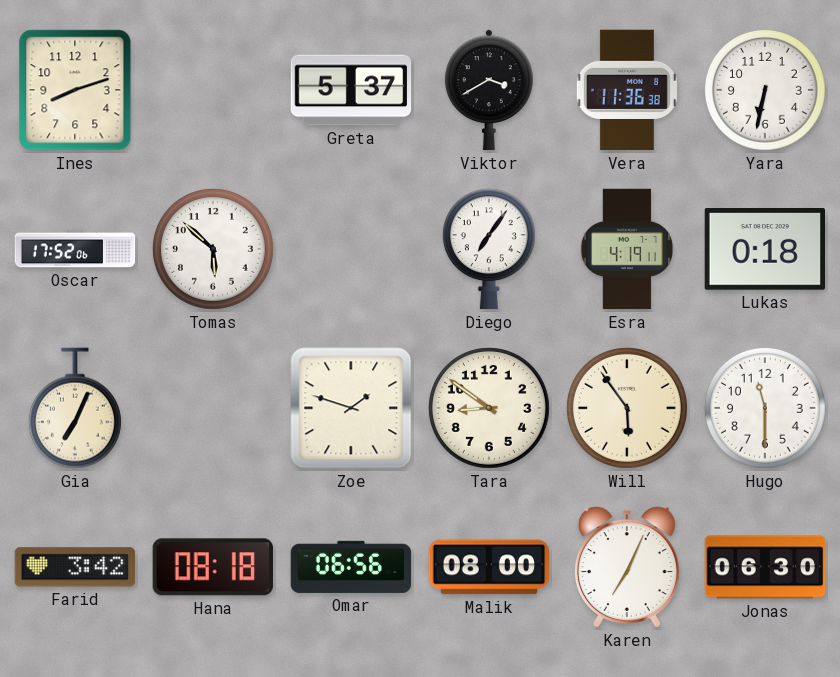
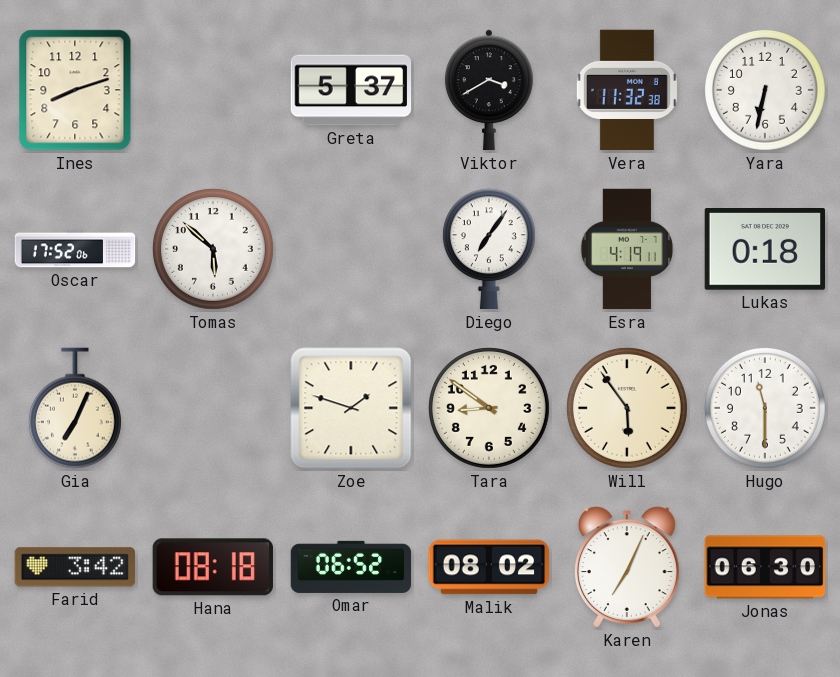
Vera: 11:36 -> 11:32
Omar: 06:56 -> 06:52
Malik: 08:00 -> 08:02
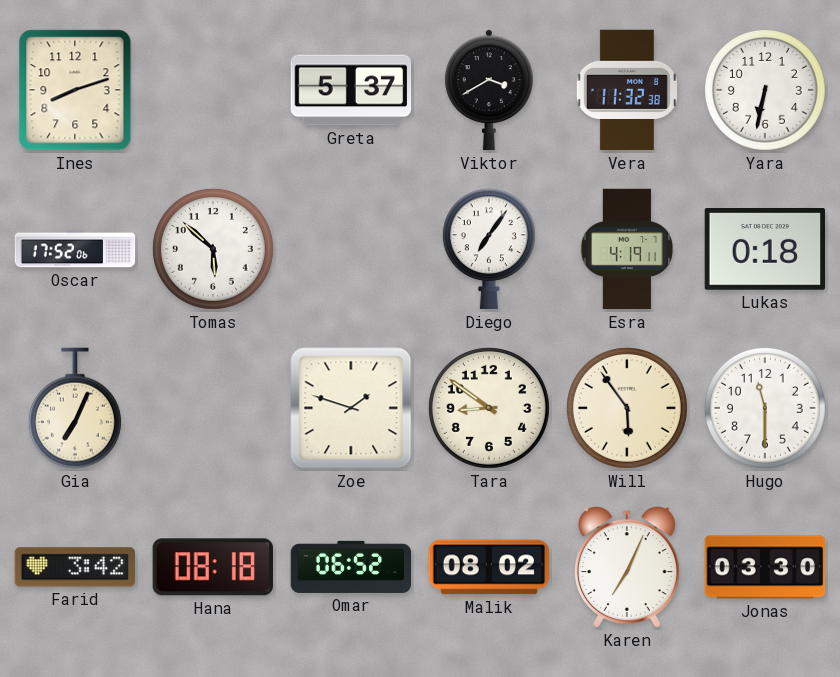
Jonas: 06:30 -> 03:30
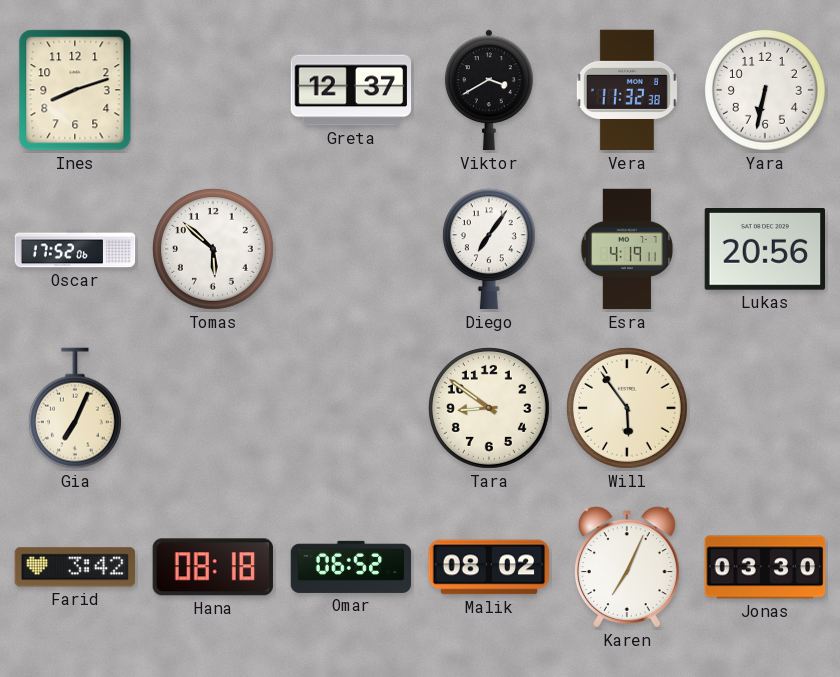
Greta: 5:37 -> 12:37
Lukas: 0:18 -> 20:56
Zoe: 1:48 -> none
Hugo: 11:30 -> none
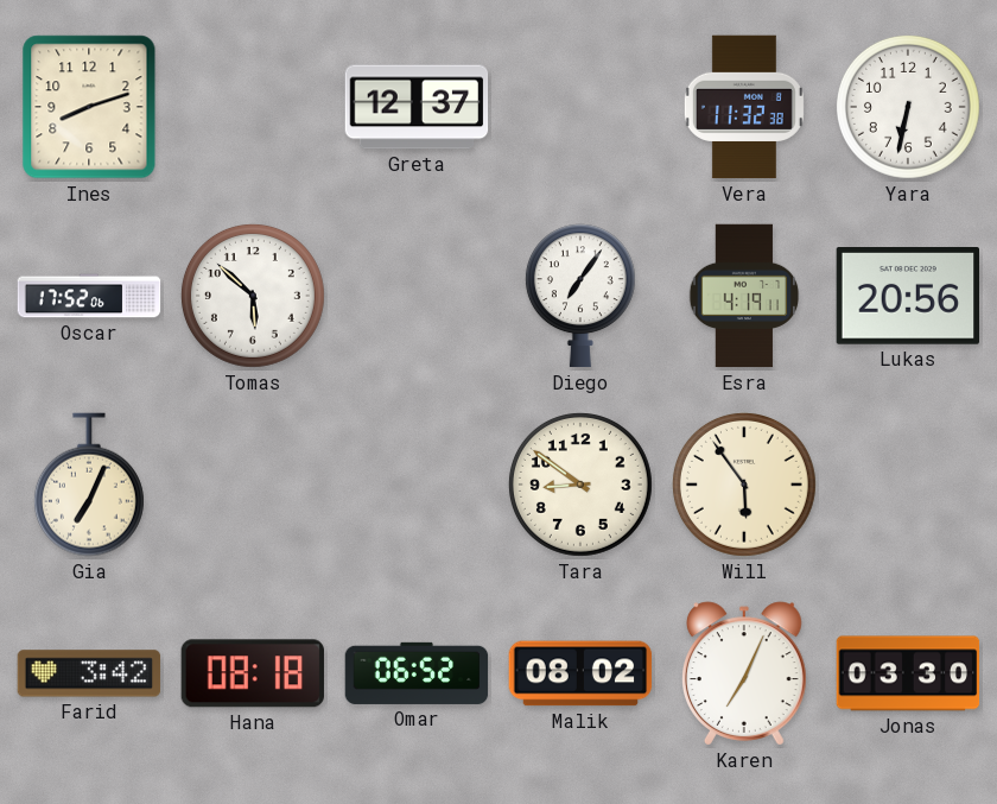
Viktor: 3:40 -> none
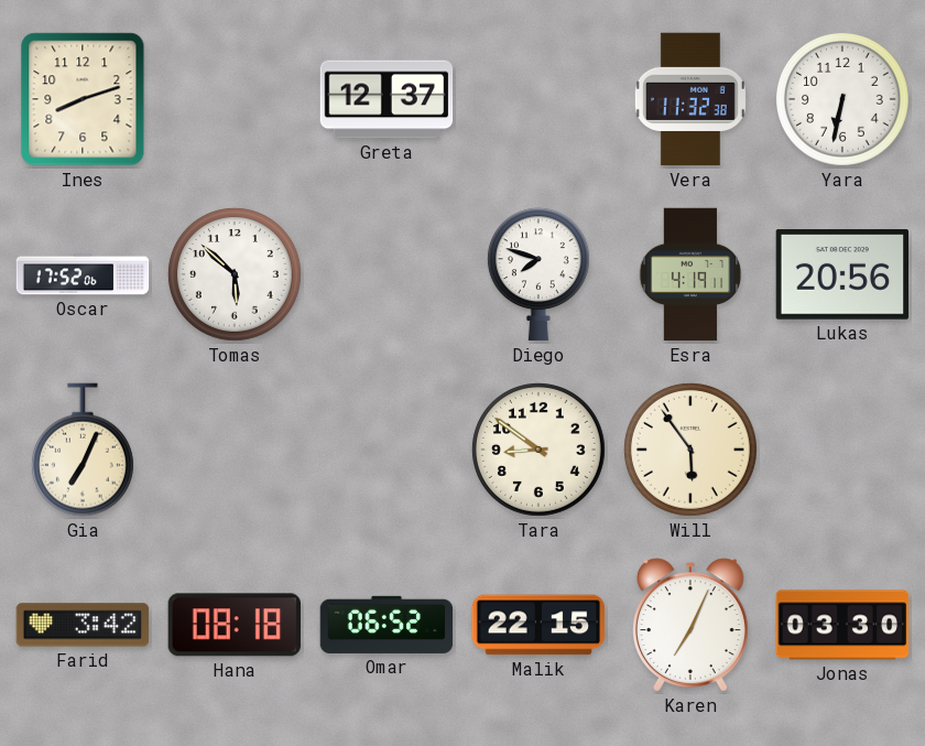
Diego: 7:06 -> 7:48
Malik: 08:02 -> 22:15
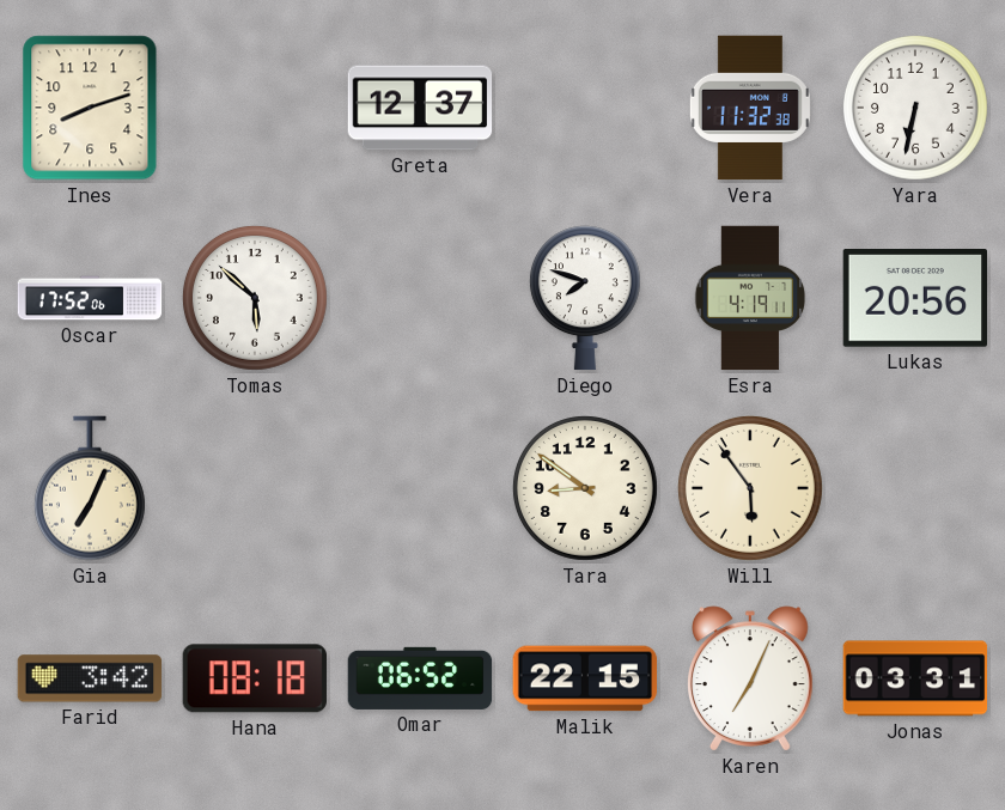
Jonas: 03:30 -> 03:31
